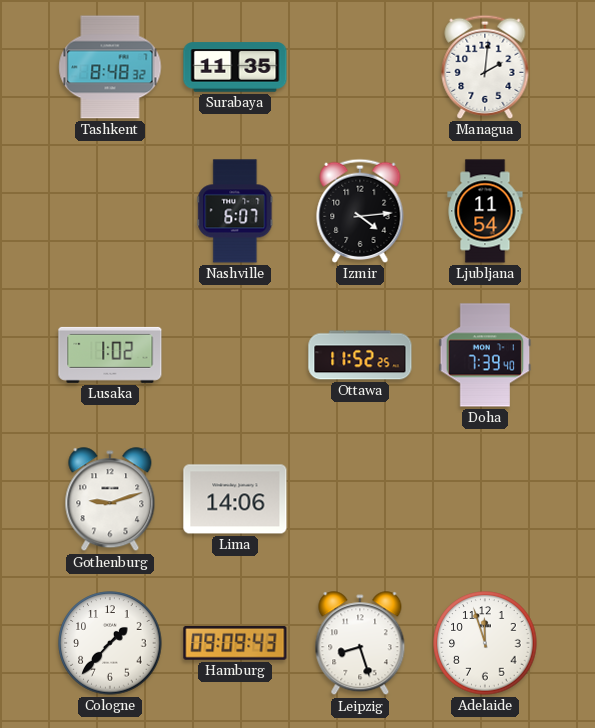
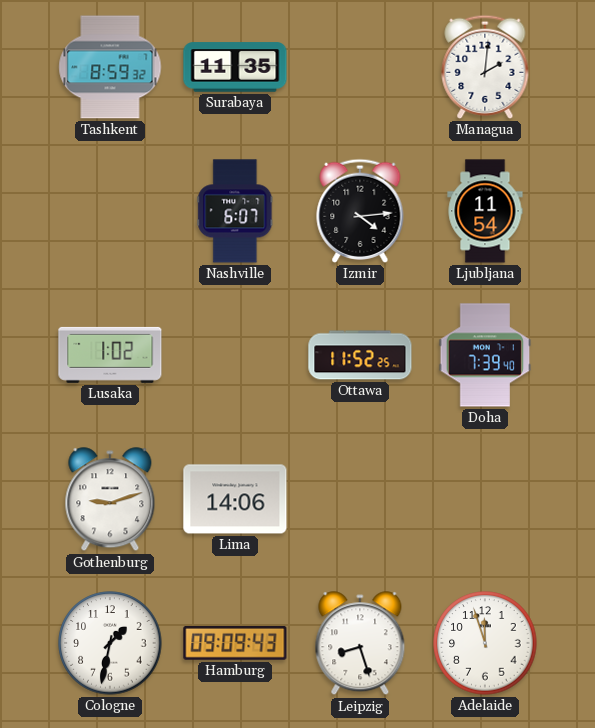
Tashkent: 8:48 -> 8:59
Cologne: 1:37 -> 1:32
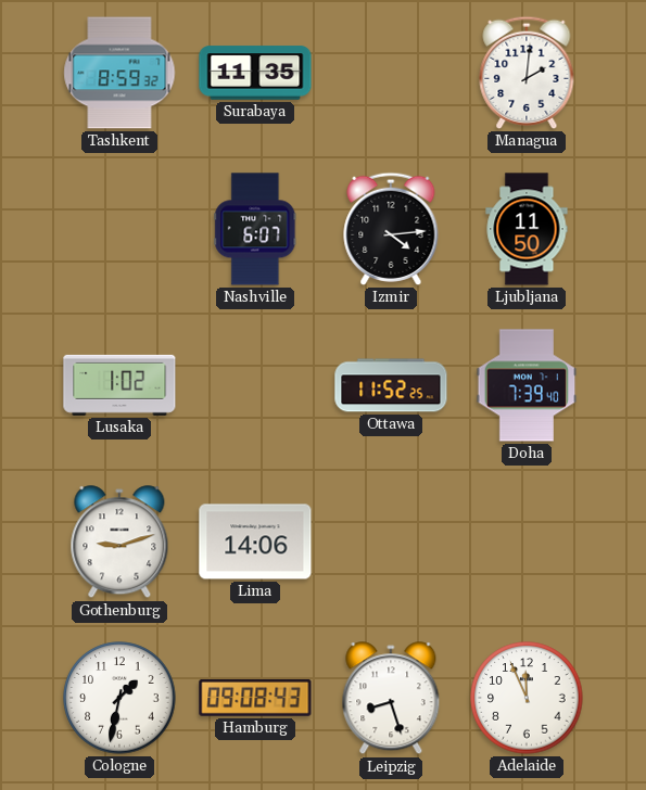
Ljubljana: 11:54 -> 11:50
Hamburg: 09:09 -> 09:08
Adelaide: 11:57 -> 11:56
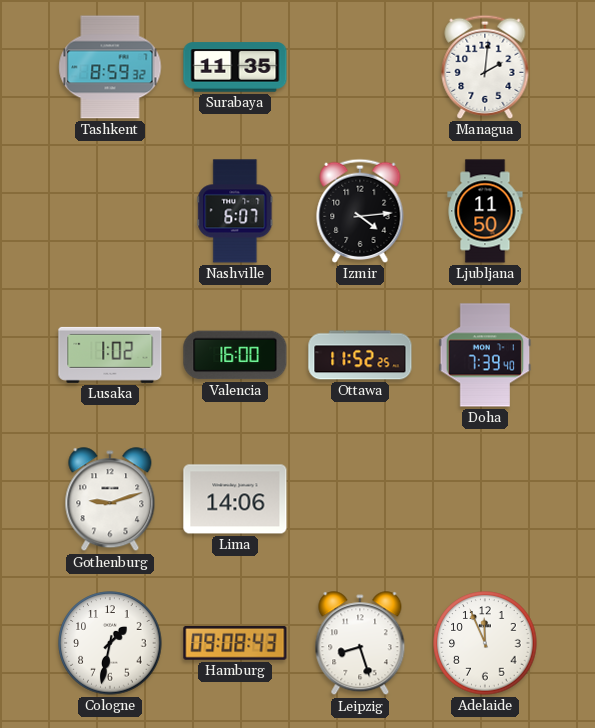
Valencia: none -> 16:00
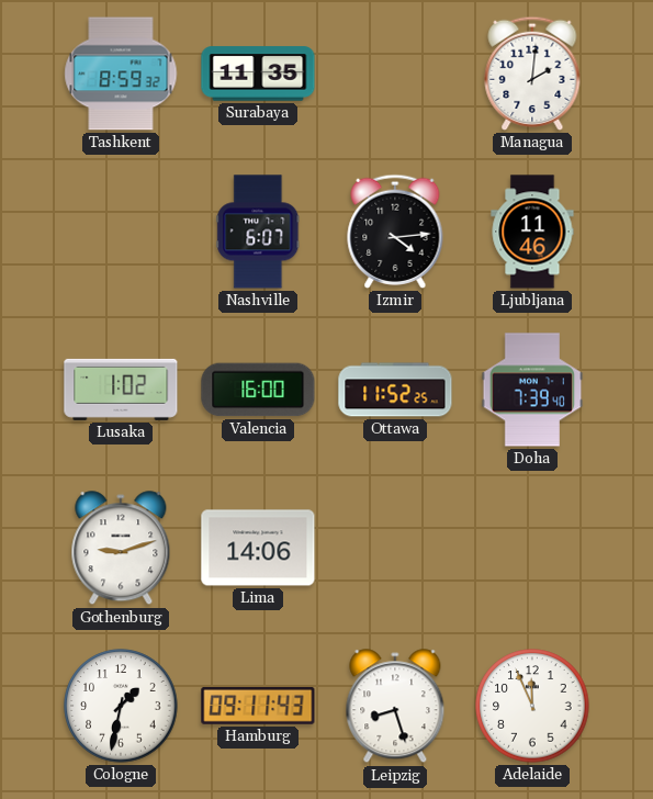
Ljubljana: 11:50 -> 11:46
Hamburg: 09:08 -> 09:11
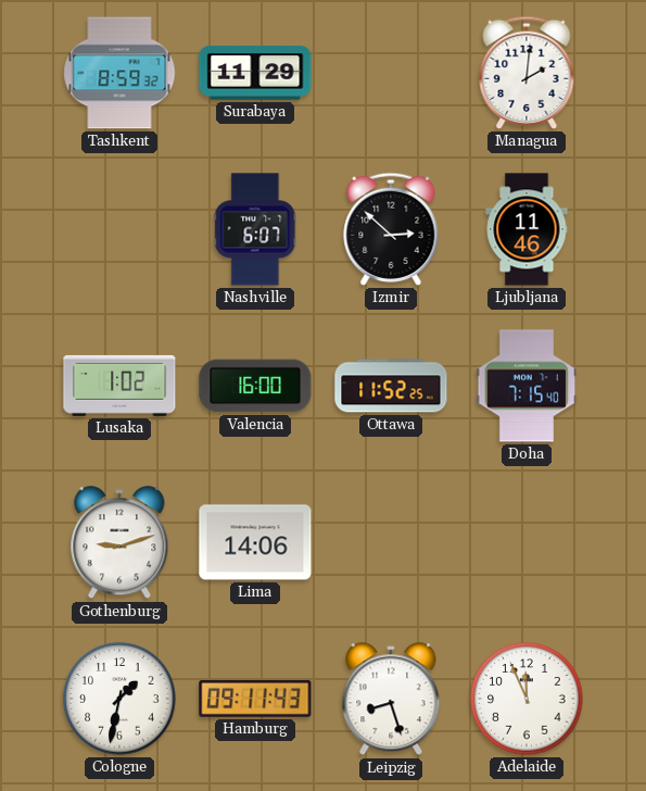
Surabaya: 11:35 -> 11:29
Izmir: 4:14 -> 2:52
Doha: 7:39 -> 7:15
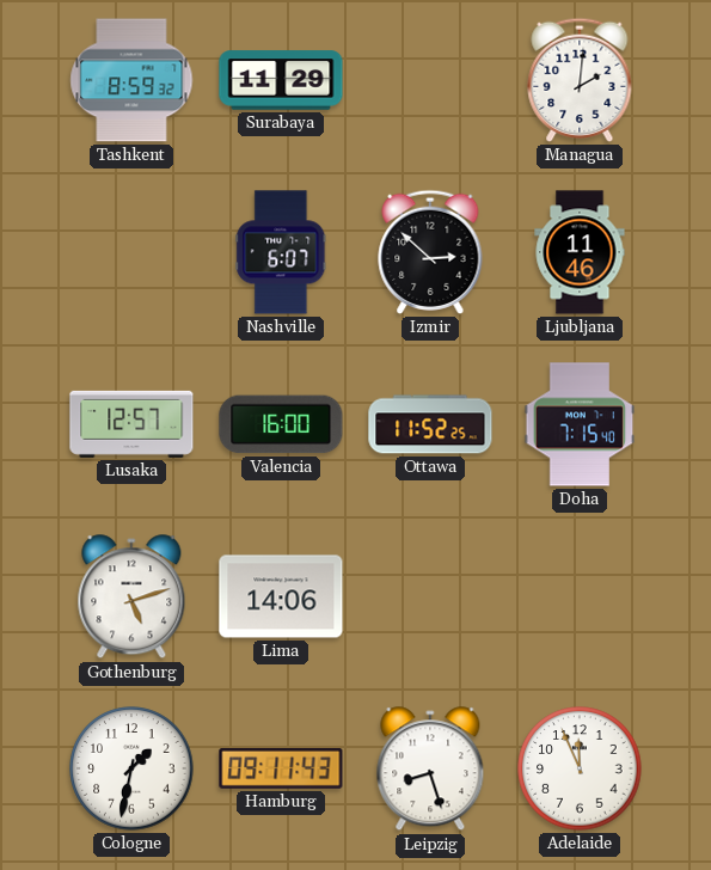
Lusaka: 1:02 -> 12:57
Gothenburg: 9:12 -> 5:12
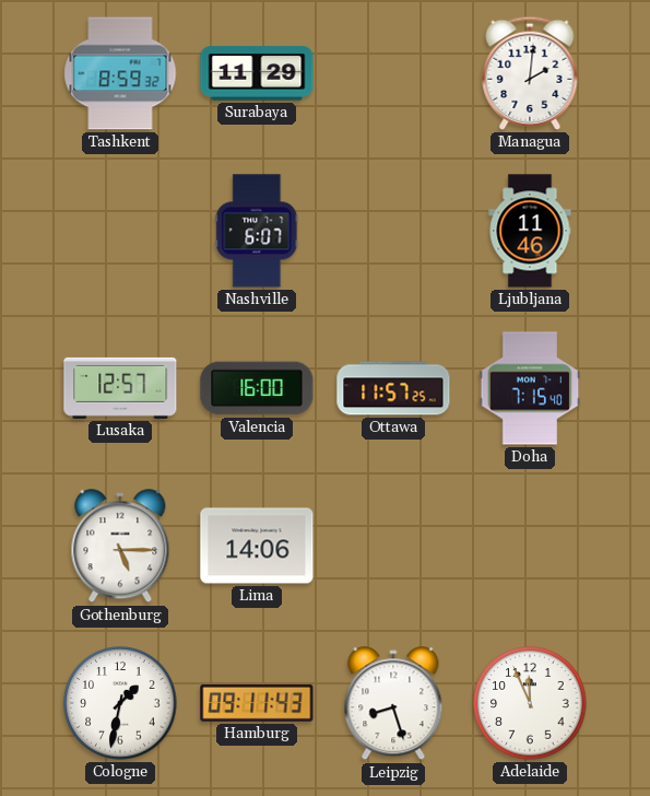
Izmir: 2:52 -> none
Ottawa: 11:52 -> 11:57
Gothenburg: 5:12 -> 5:15
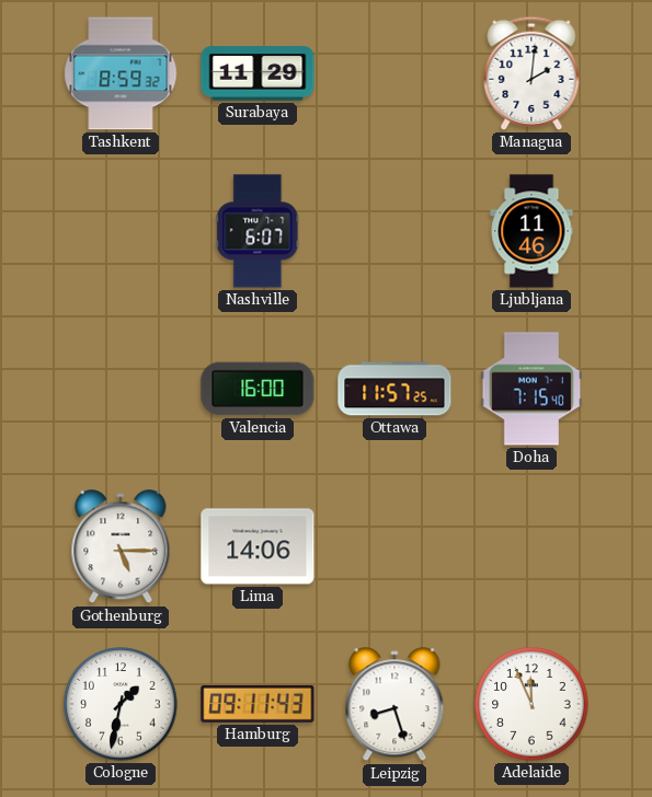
Lusaka: 12:57 -> none
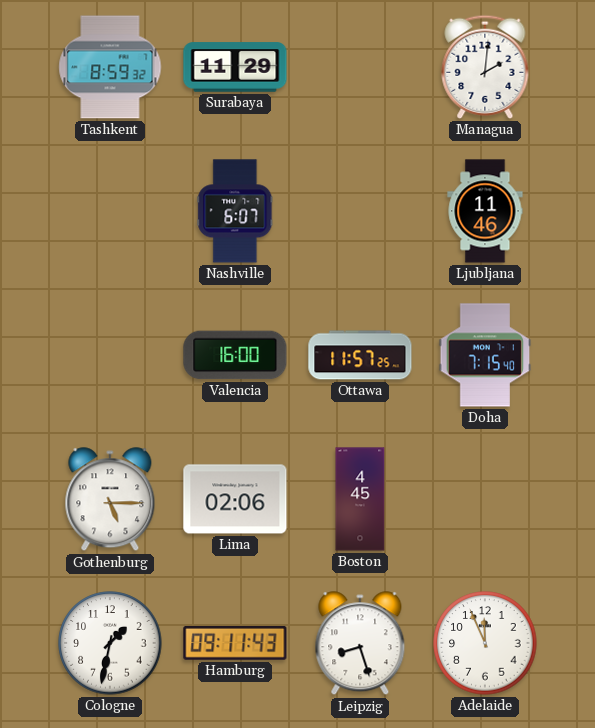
Lima: 14:06 -> 02:06
Boston: none -> 4:45
